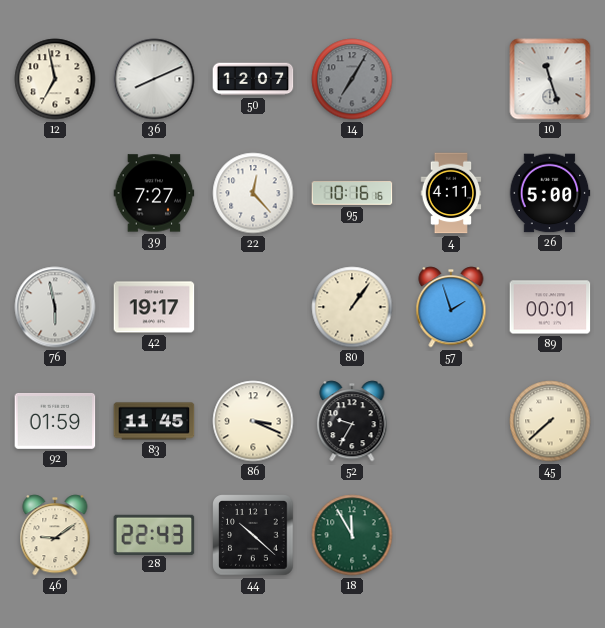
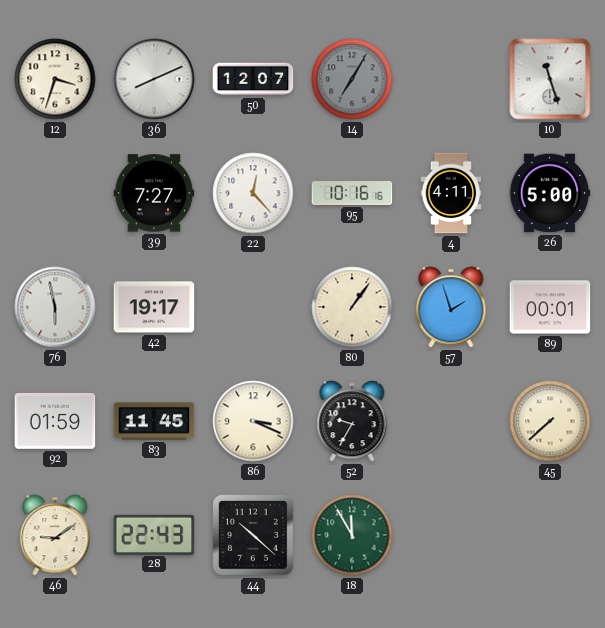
12: 6:58 -> 3:33
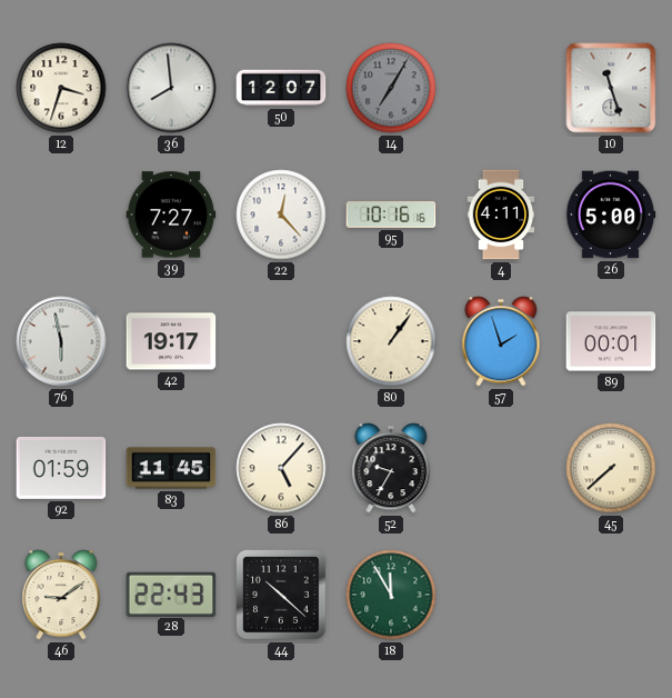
36: 8:11 -> 7:59
86: 3:19 -> 5:07
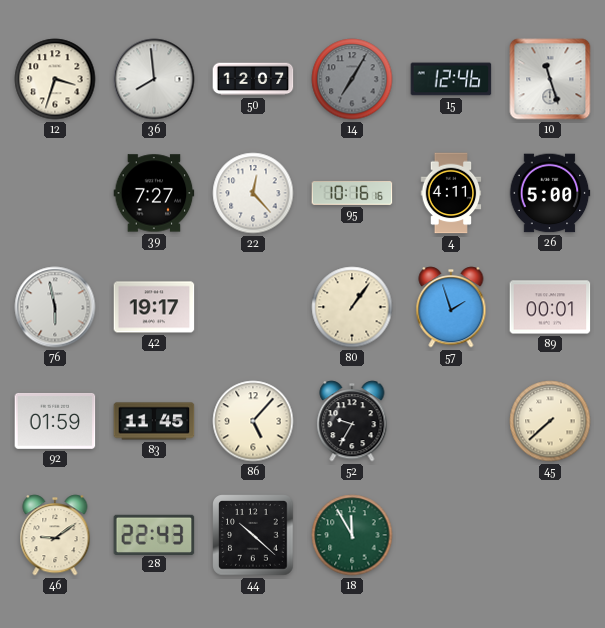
15: none -> 12:46
